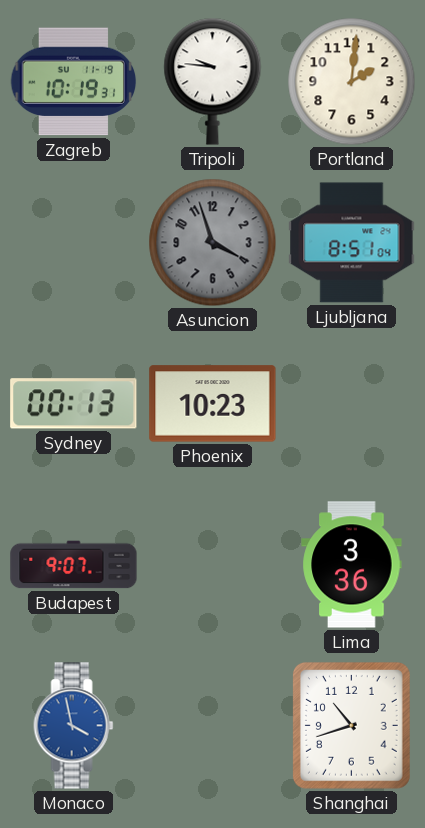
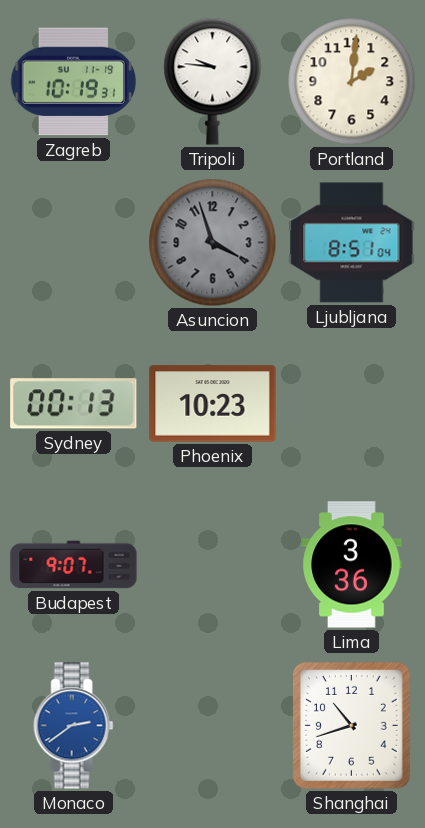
Monaco: 3:58 -> 2:39
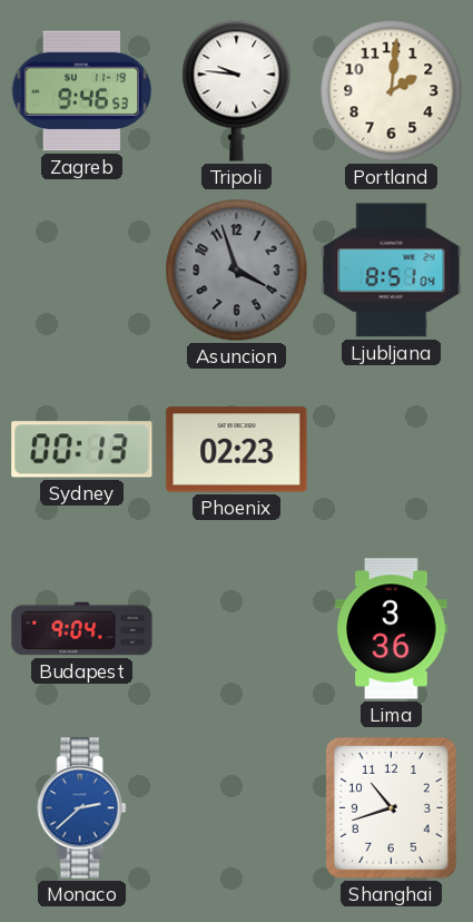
Zagreb: 10:19 -> 9:46
Phoenix: 10:23 -> 02:23
Budapest: 9:07 -> 9:04
Monaco: 2:39 -> 2:38
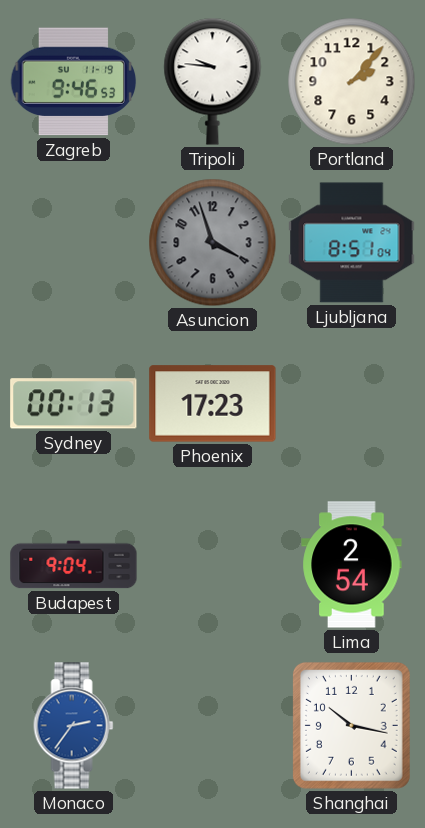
Portland: 2:01 -> 2:07
Phoenix: 02:23 -> 17:23
Lima: 3:36 -> 2:54
Monaco: 2:38 -> 2:36
Shanghai: 10:42 -> 10:17
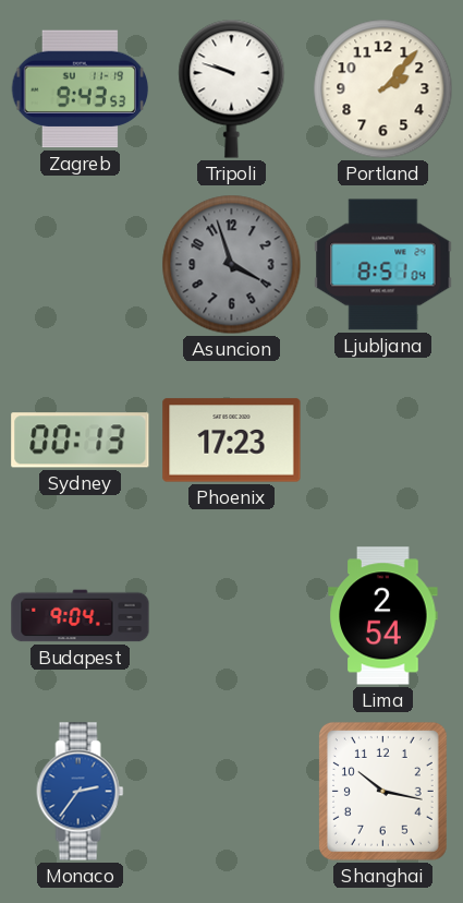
Zagreb: 9:46 -> 9:43
Tripoli: 9:46 -> 9:48
